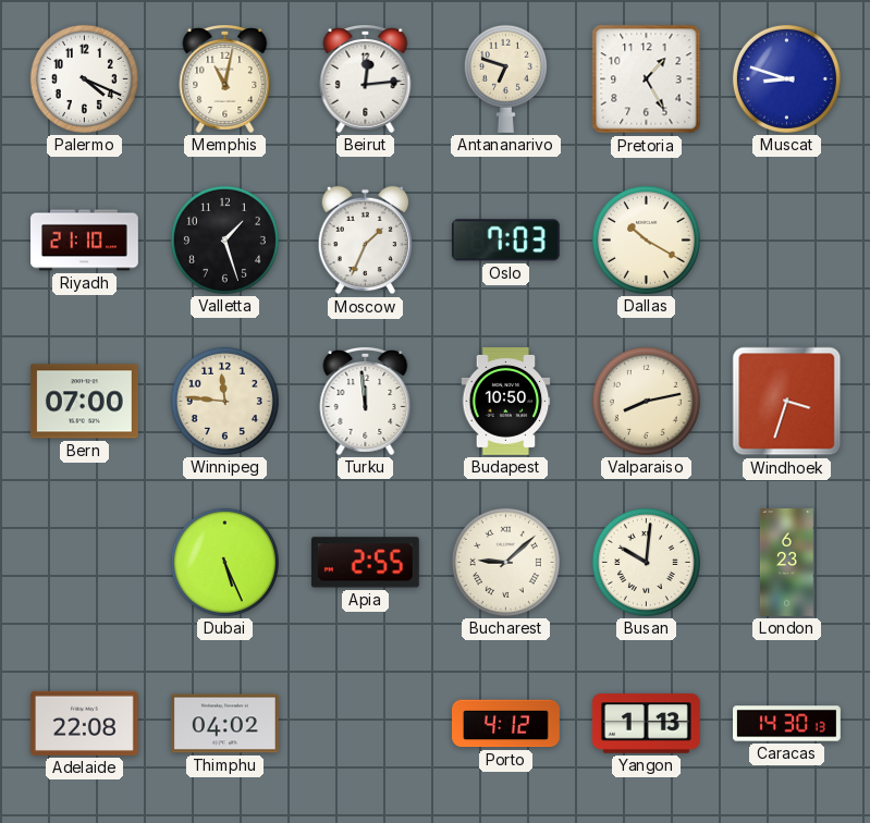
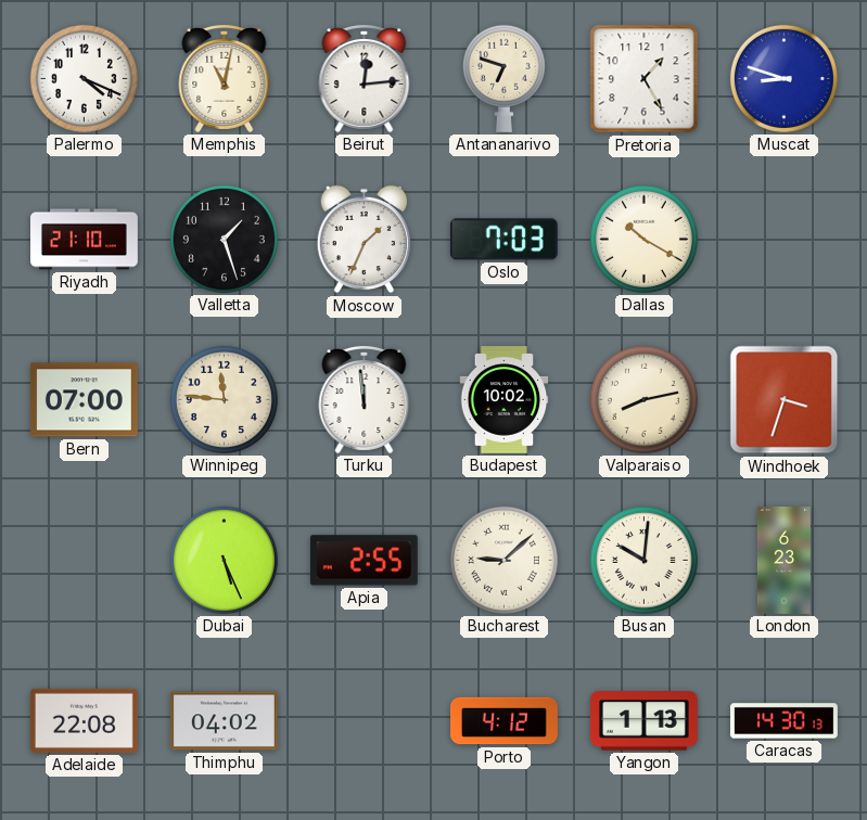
Budapest: 10:50 -> 10:02
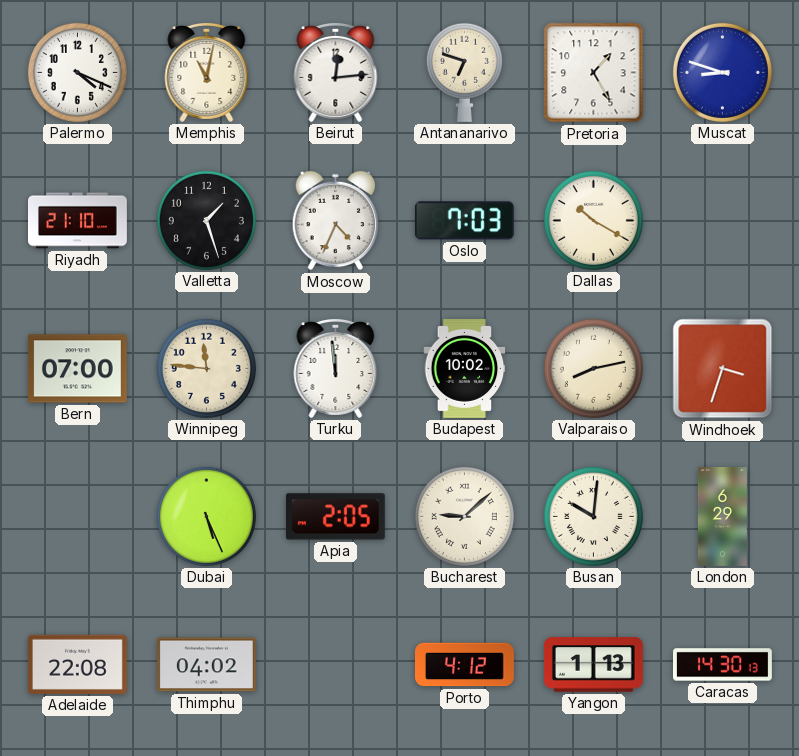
Moscow: 1:34 -> 4:34
Apia: 2:55 -> 2:05
London: 6:23 -> 6:29
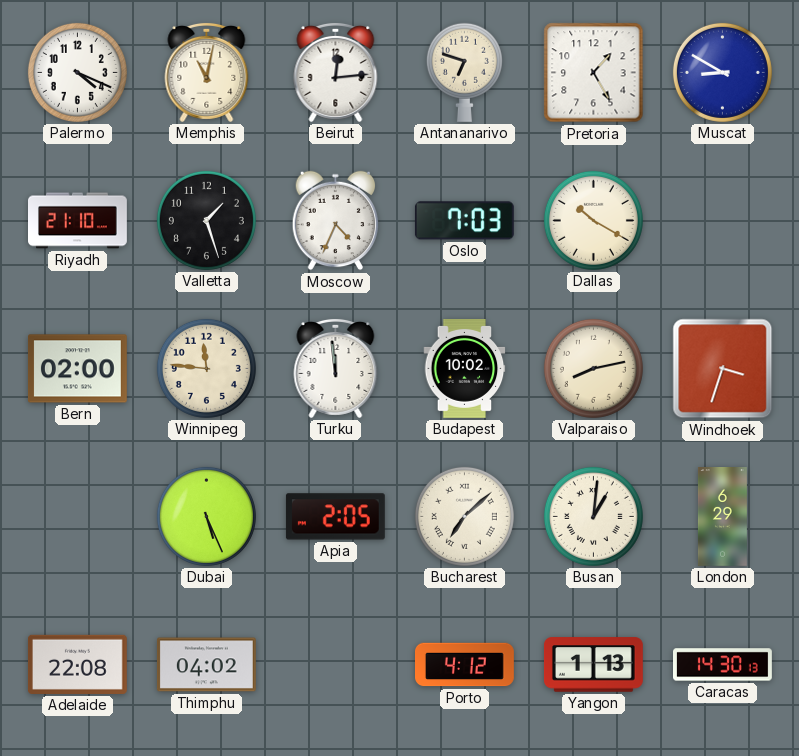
Muscat: 8:48 -> 8:50
Bern: 07:00 -> 02:00
Bucharest: 9:08 -> 7:08
Busan: 10:01 -> 1:01
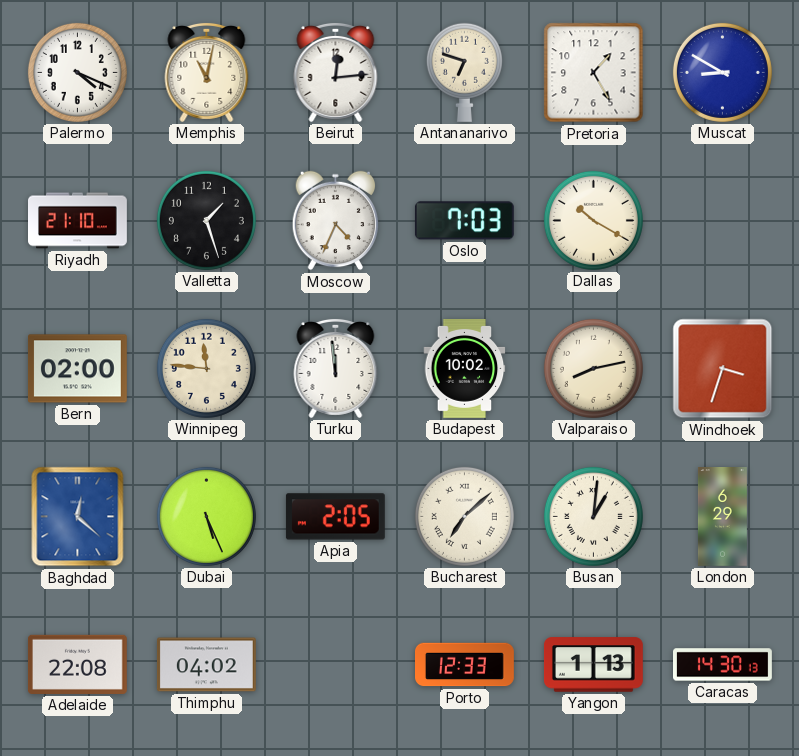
Baghdad: none -> 12:22
Porto: 4:12 -> 12:33
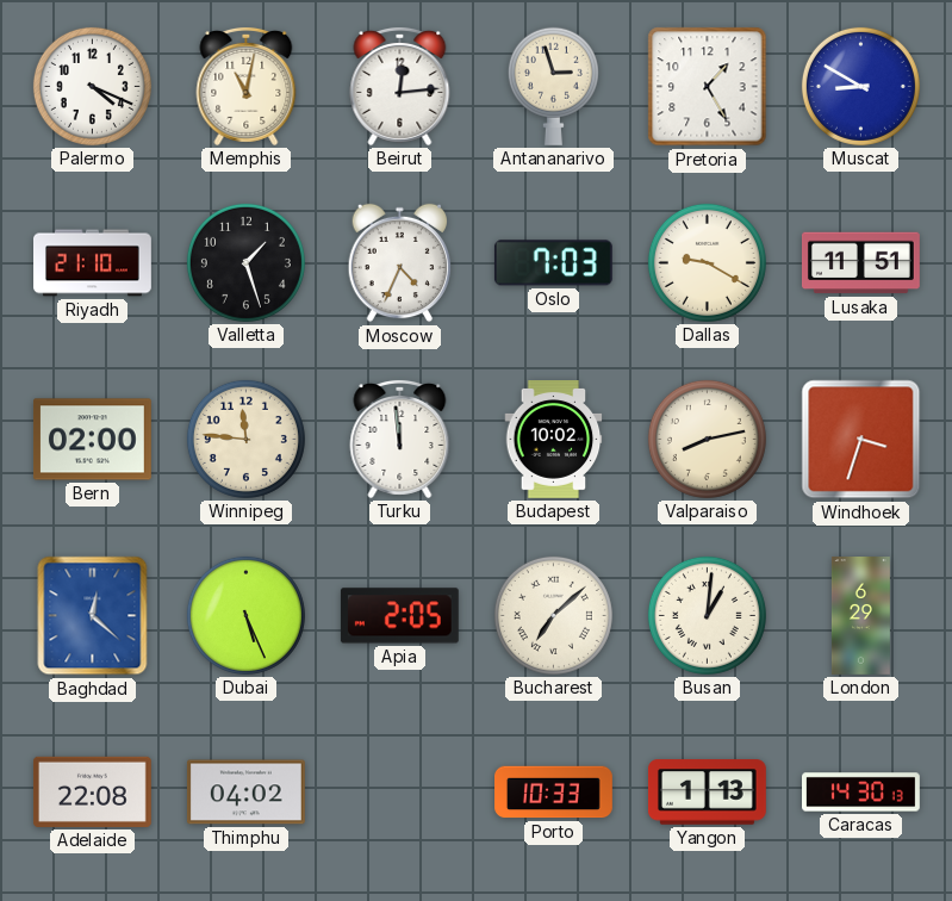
Antananarivo: 6:48 -> 2:57
Dallas: 10:20 -> 9:20
Lusaka: none -> 11:51
Porto: 12:33 -> 10:33
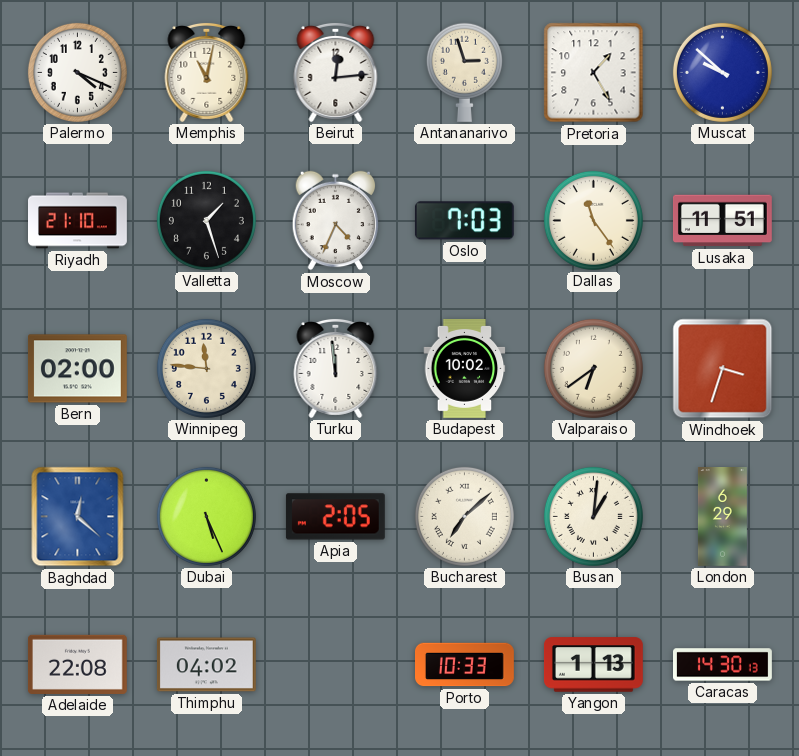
Muscat: 8:50 -> 9:52
Dallas: 9:20 -> 11:24
Valparaiso: 8:13 -> 6:39
